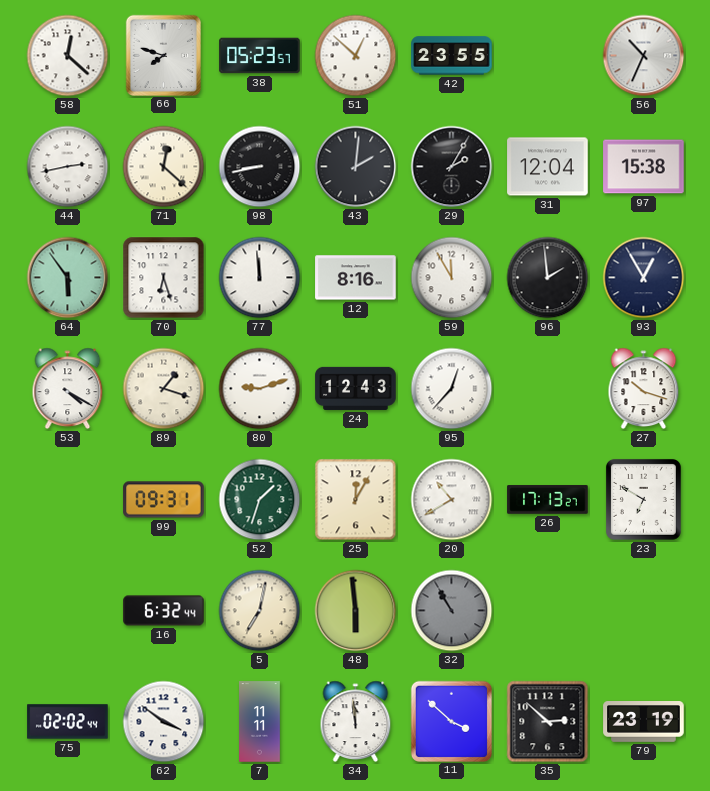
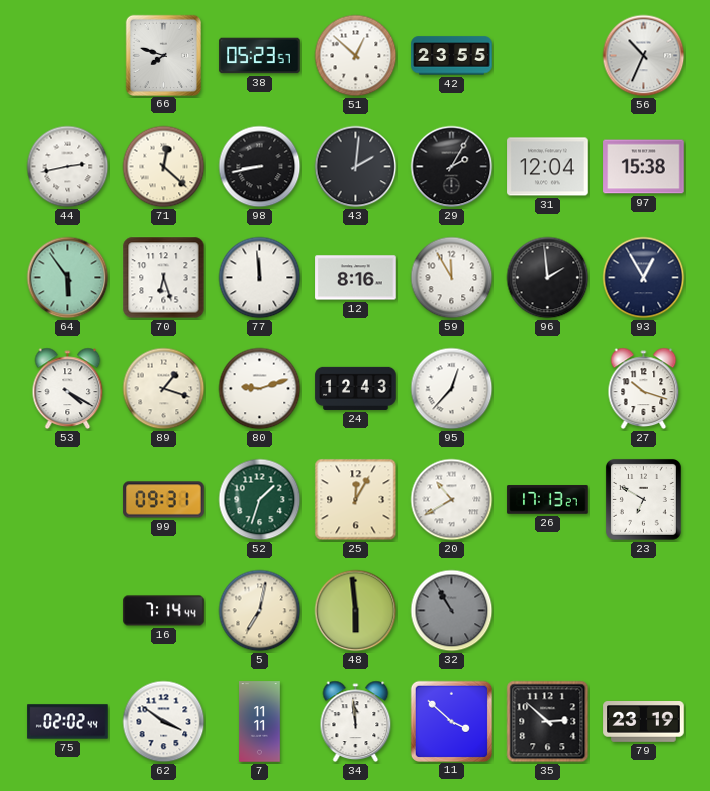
58: 12:22 -> none
16: 6:32 -> 7:14
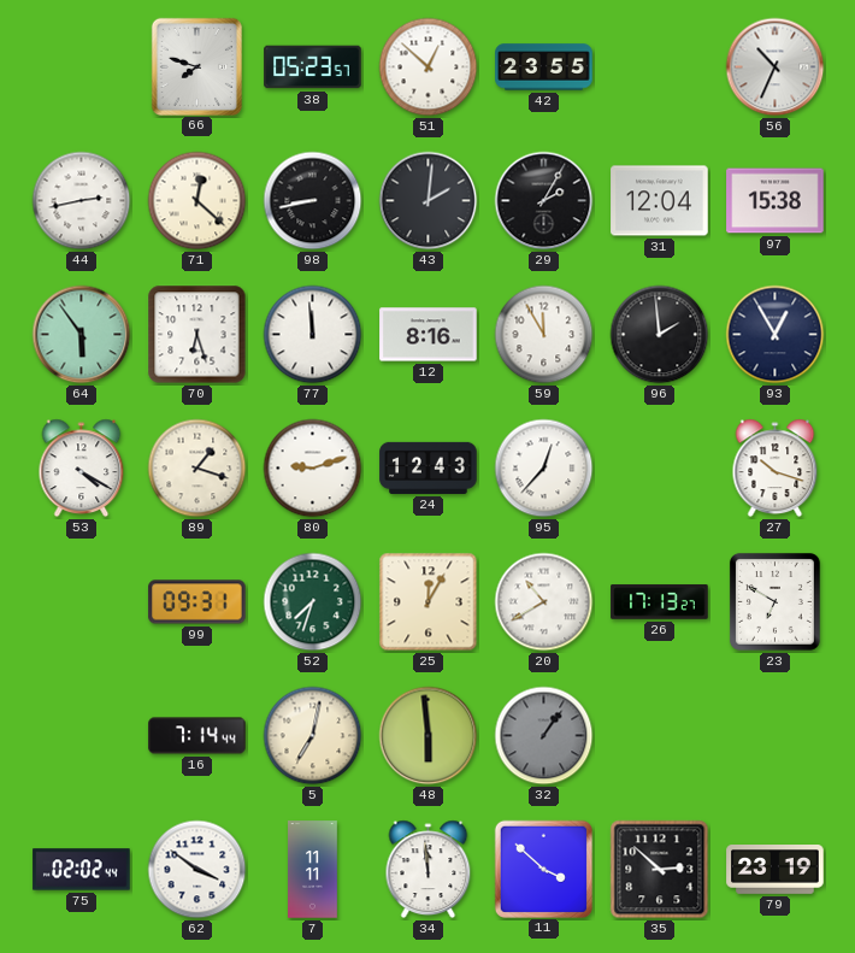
52: 1:33 -> 7:33
32: 10:55 -> 1:06
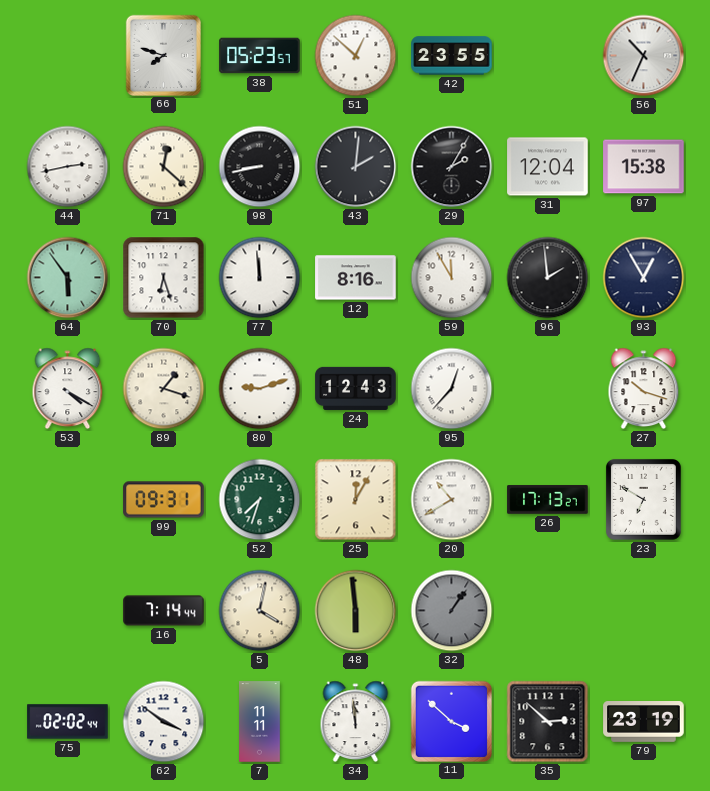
5: 7:02 -> 4:02
